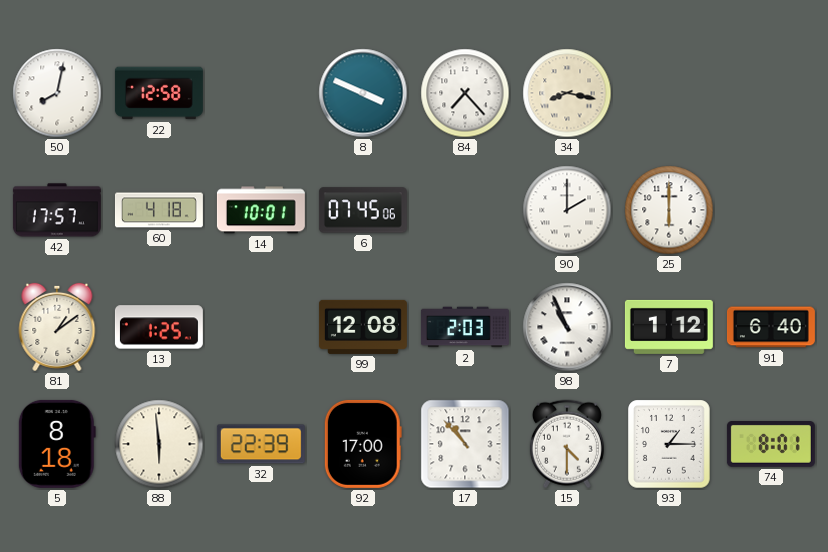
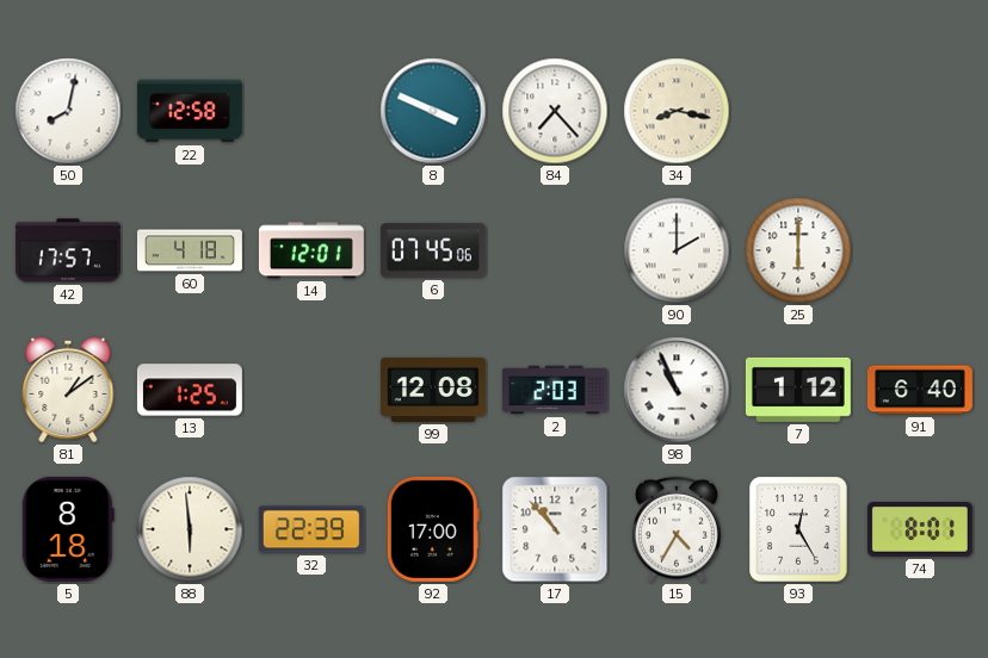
14: 10:01 -> 12:01
15: 4:30 -> 4:35
93: 1:15 -> 12:25
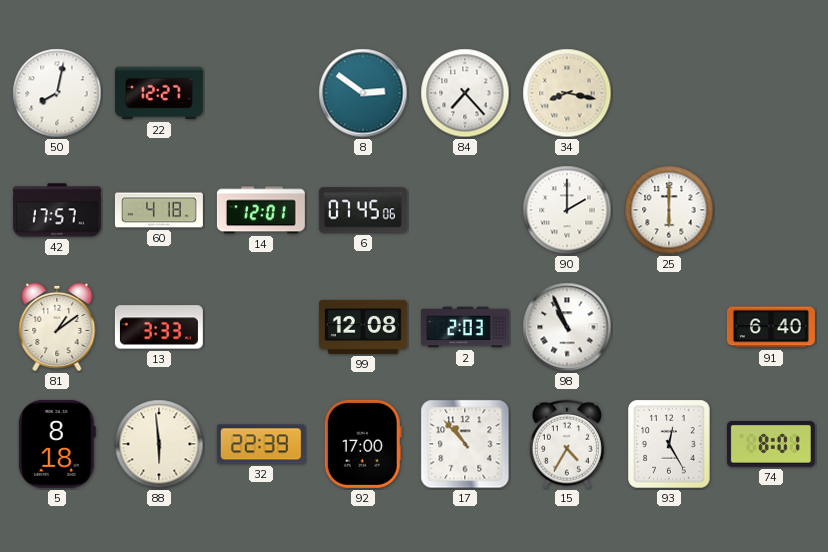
22: 12:58 -> 12:27
8: 3:49 -> 2:51
13: 1:25 -> 3:33
7: 1:12 -> none
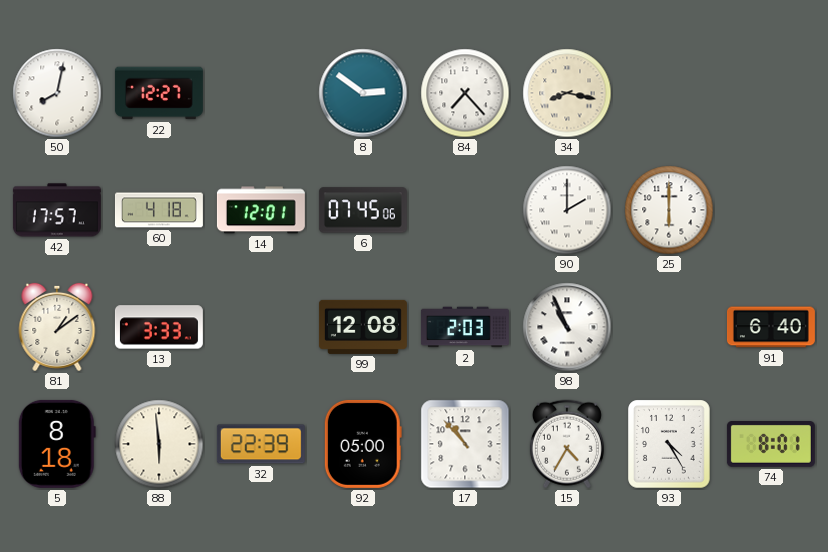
92: 17:00 -> 05:00
93: 12:25 -> 4:25
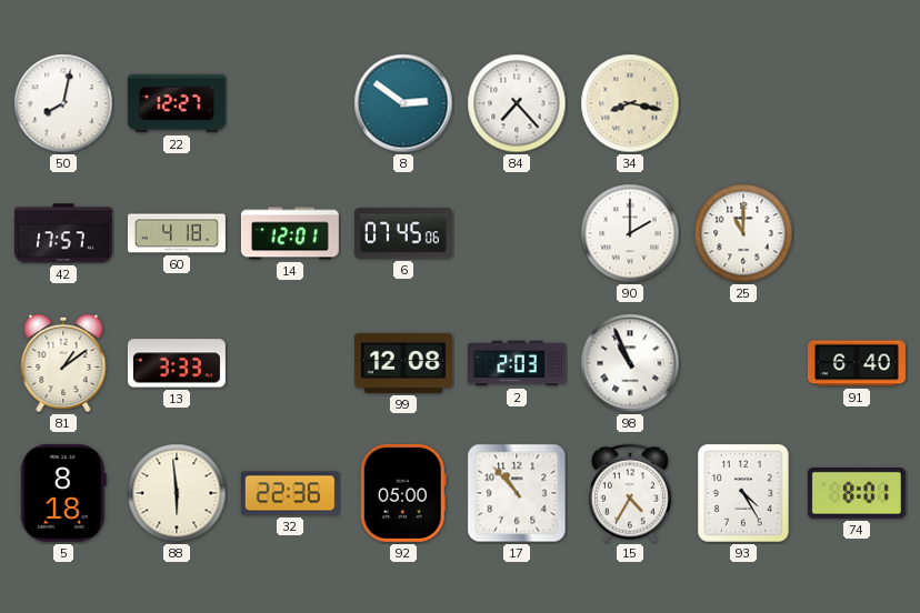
25: 6:00 -> 11:00
32: 22:39 -> 22:36
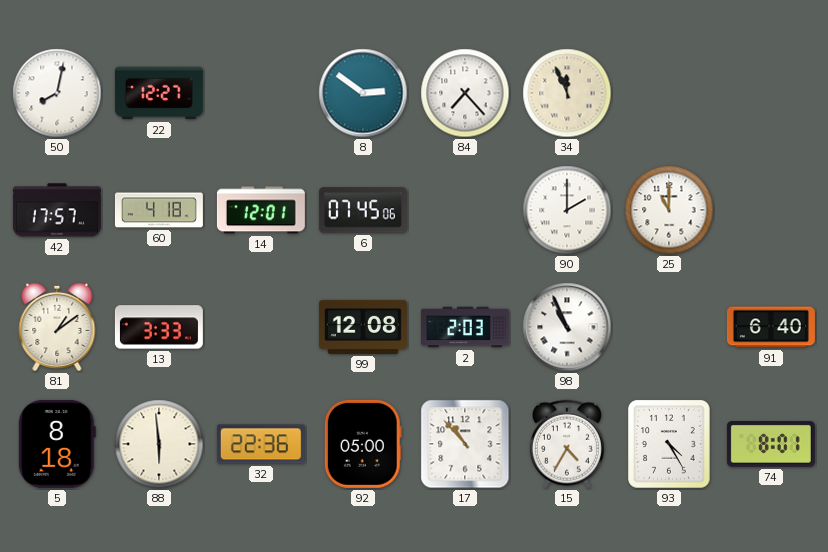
34: 8:17 -> 11:56
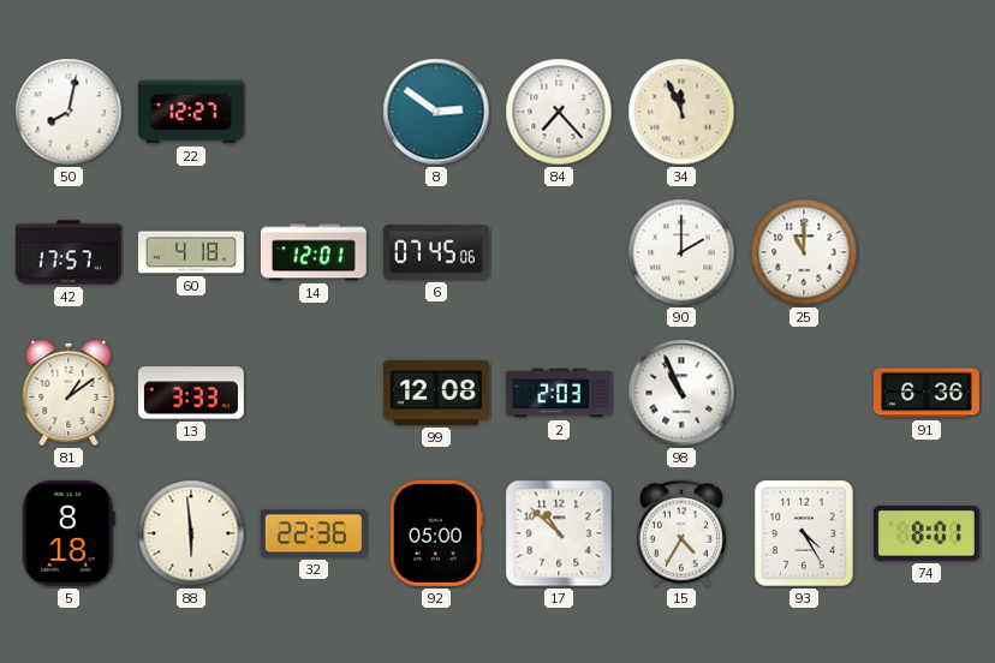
91: 6:40 -> 6:36
17: 10:53 -> 10:52
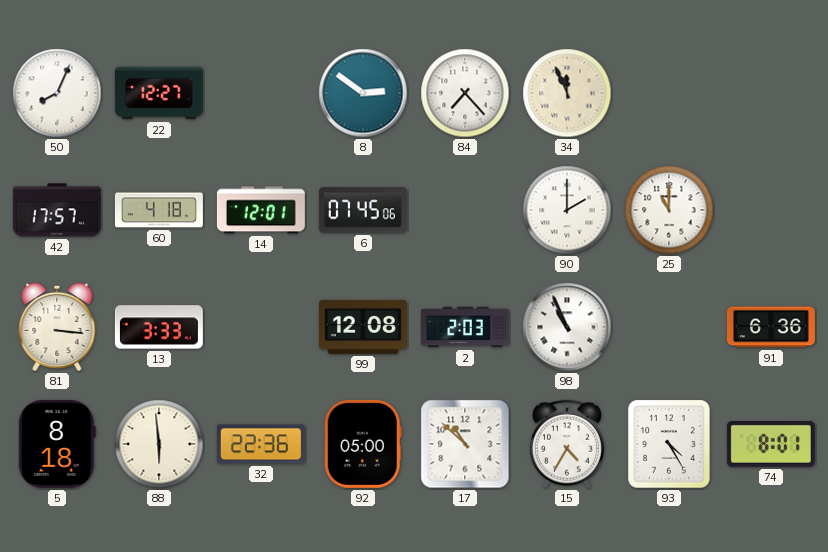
50: 8:02 -> 8:04
81: 1:09 -> 3:16
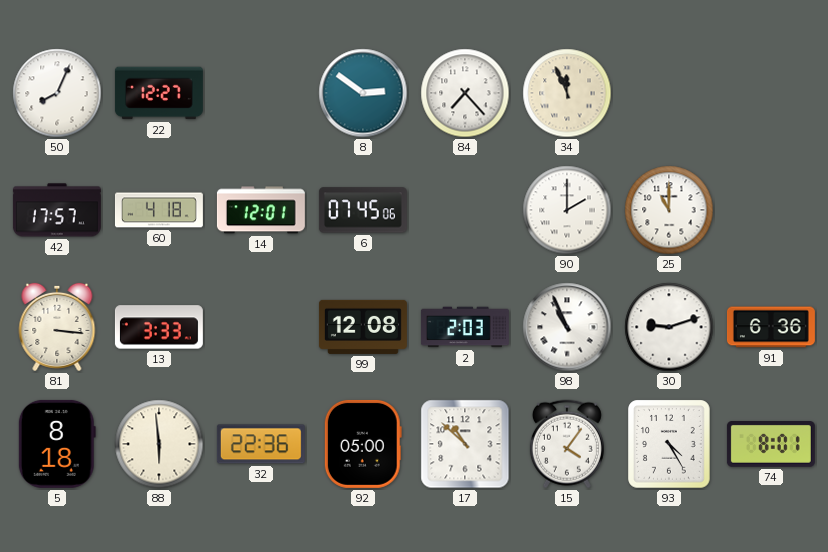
30: none -> 9:12
15: 4:35 -> 4:06
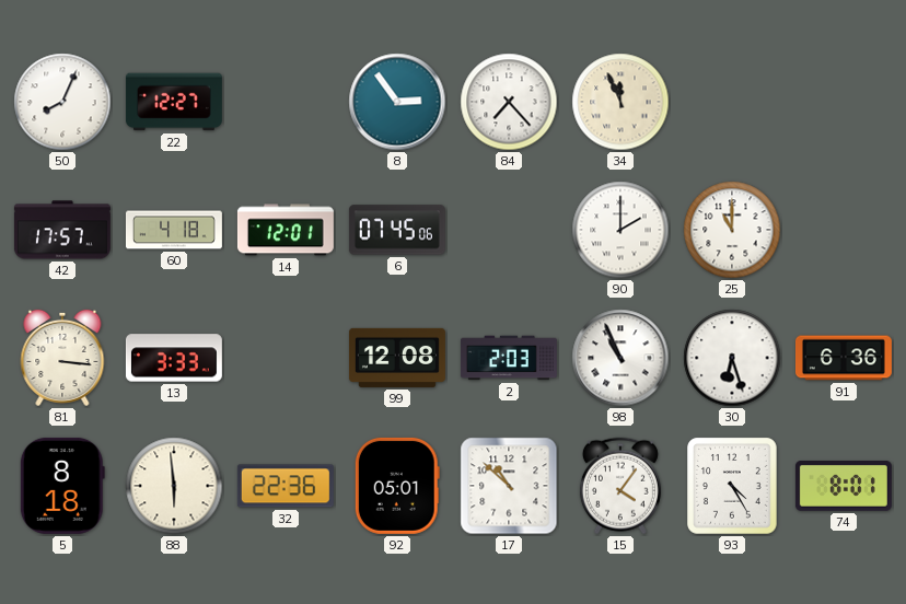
8: 2:51 -> 2:54
30: 9:12 -> 6:27
92: 05:00 -> 05:01
